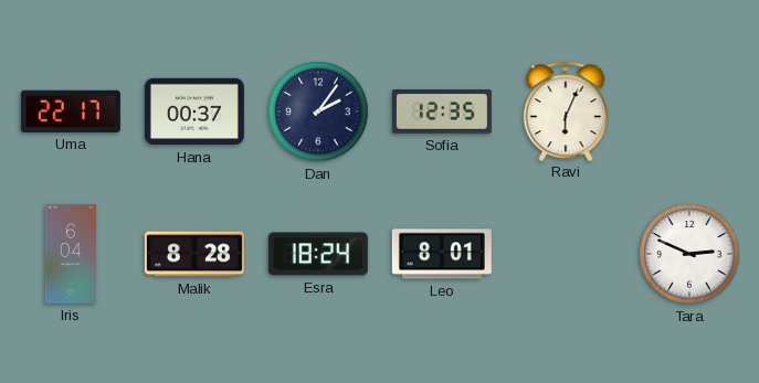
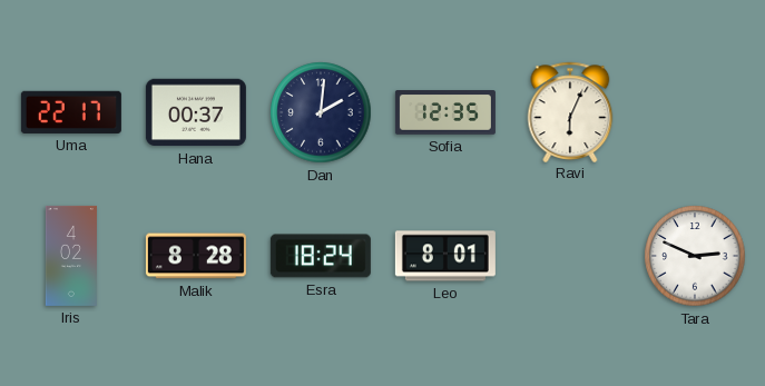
Dan: 2:06 -> 2:01
Iris: 6:04 -> 4:02
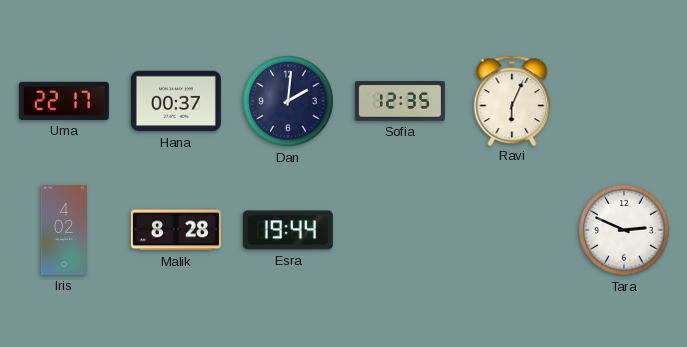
Esra: 18:24 -> 19:44
Leo: 8:01 -> none
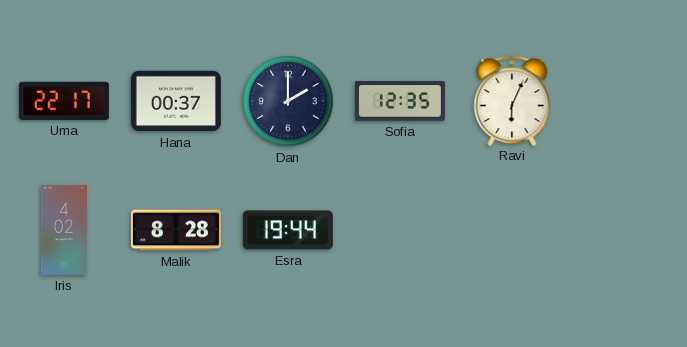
Dan: 2:01 -> 2:00
Tara: 2:49 -> none
